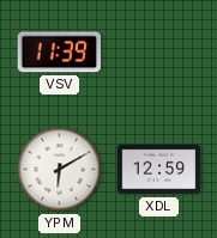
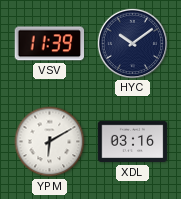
HYC: none -> 10:09
XDL: 12:59 -> 03:16
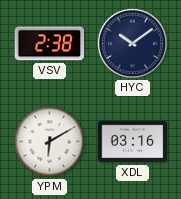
VSV: 11:39 -> 2:38
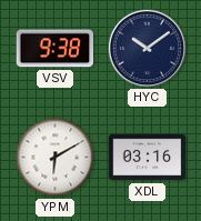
VSV: 2:38 -> 9:38
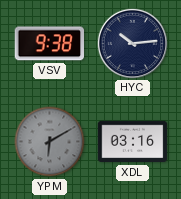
HYC: 10:09 -> 10:14
YPM dial: white -> grey
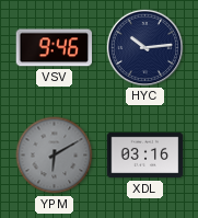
VSV: 9:38 -> 9:46
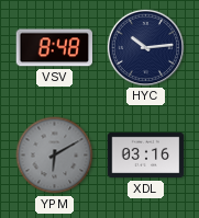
VSV: 9:46 -> 8:48
